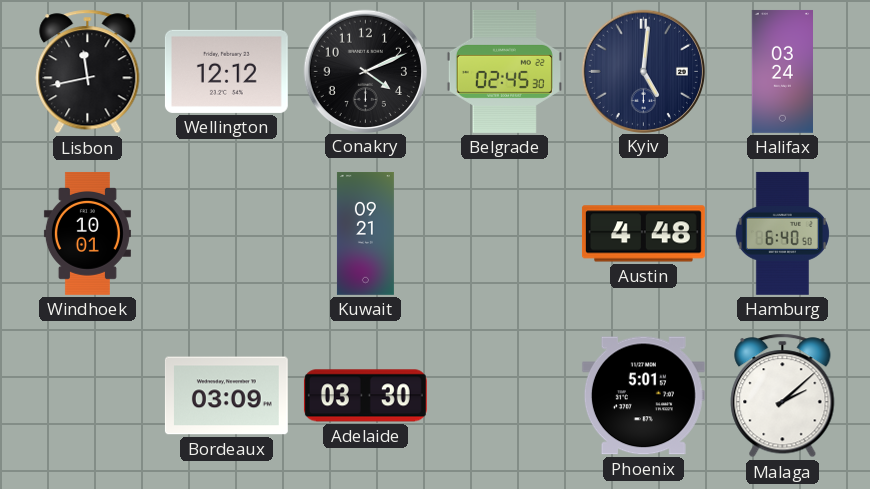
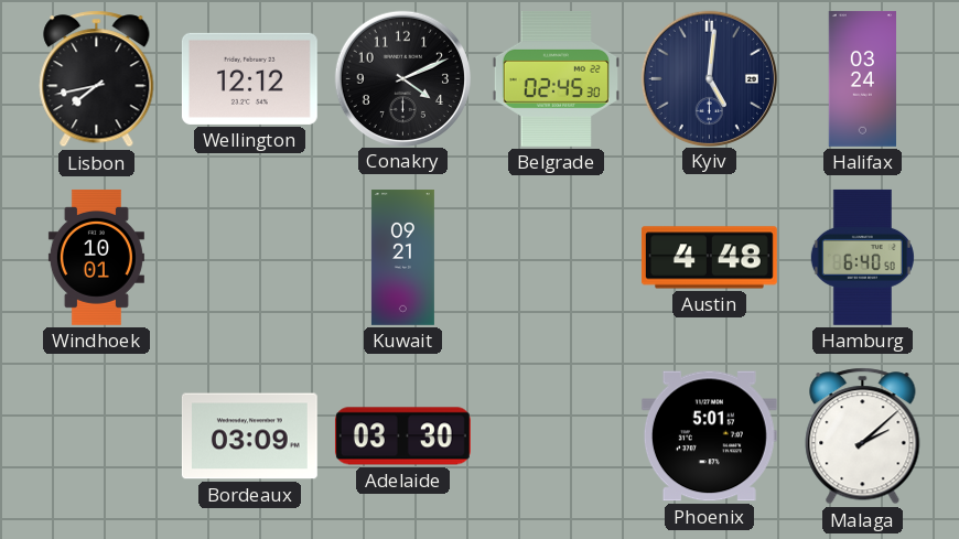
Lisbon: 11:43 -> 7:43
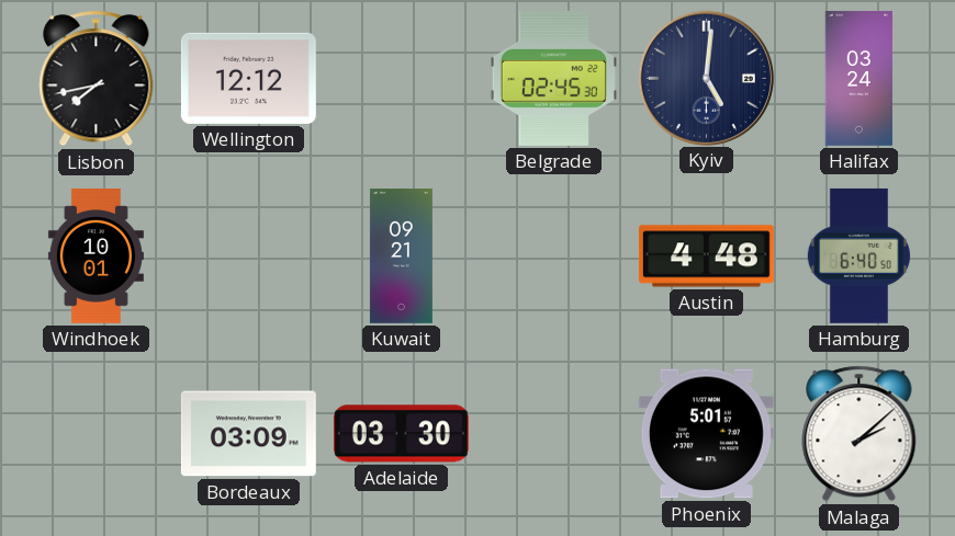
Conakry: 4:11 -> none
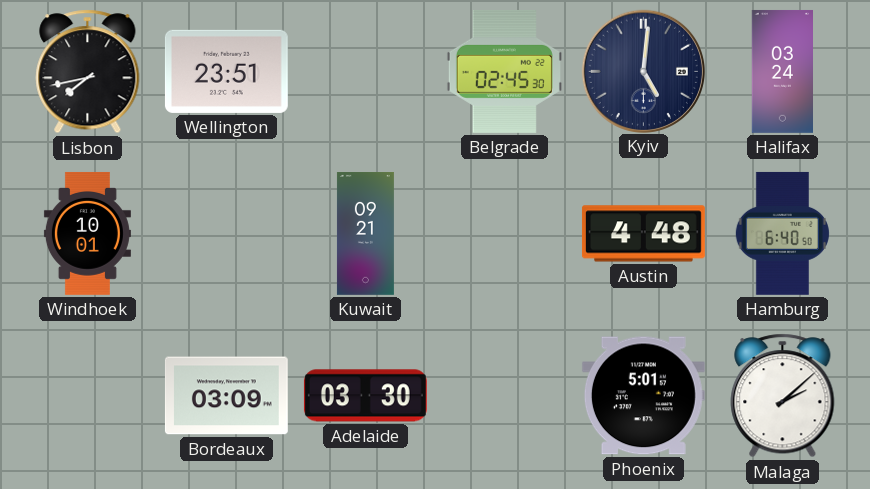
Wellington: 12:12 -> 23:51
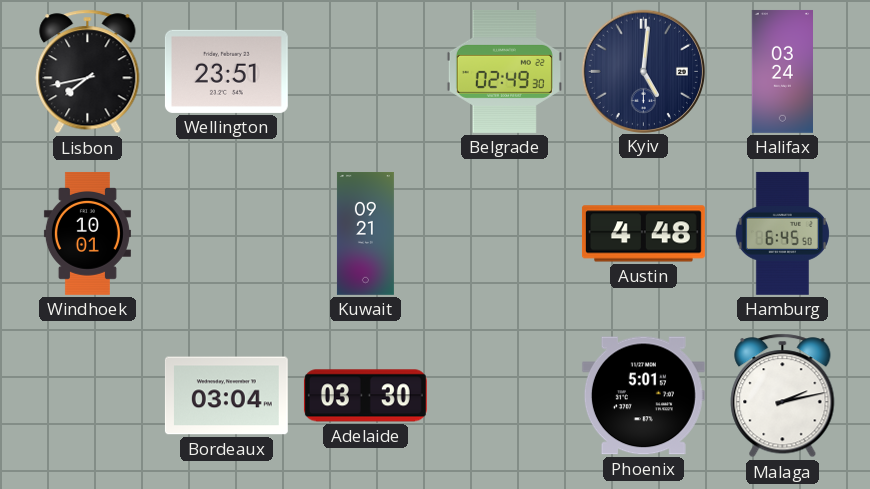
Belgrade: 02:45 -> 02:49
Hamburg: 6:40 -> 6:45
Bordeaux: 03:09 -> 03:04
Malaga: 2:08 -> 2:13
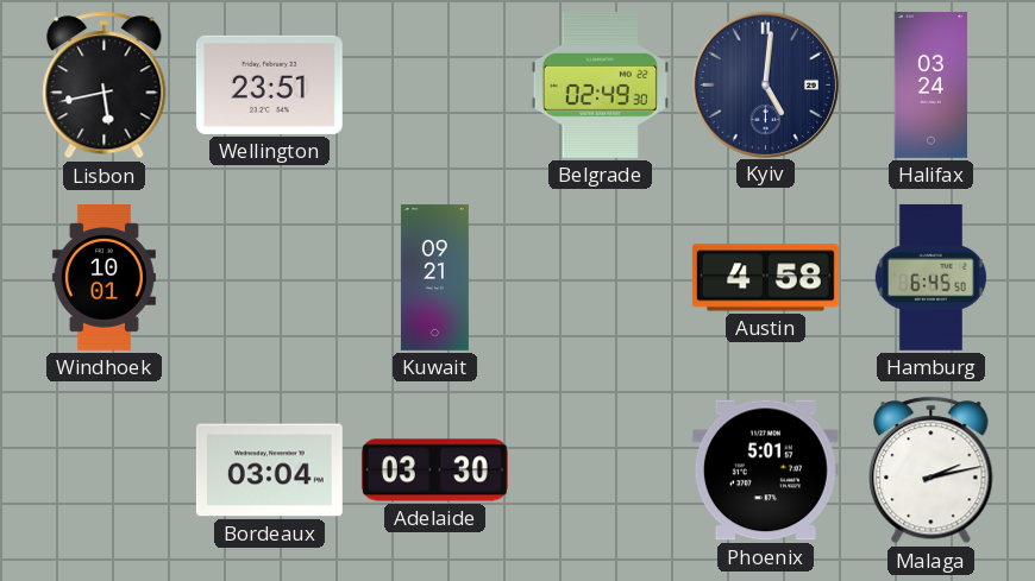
Lisbon: 7:43 -> 5:43
Austin: 4:48 -> 4:58
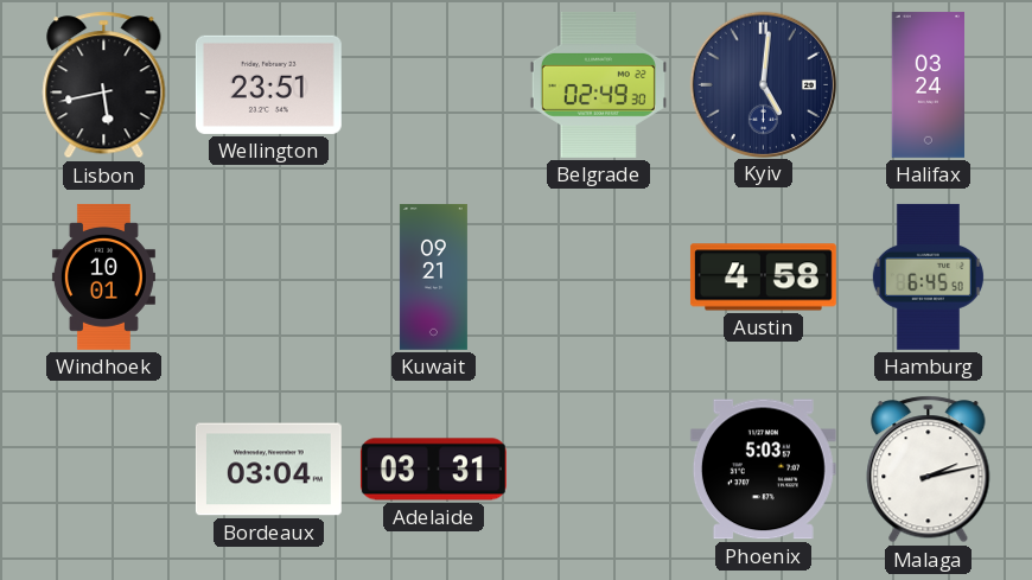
Adelaide: 03:30 -> 03:31
Phoenix: 5:01 -> 5:03
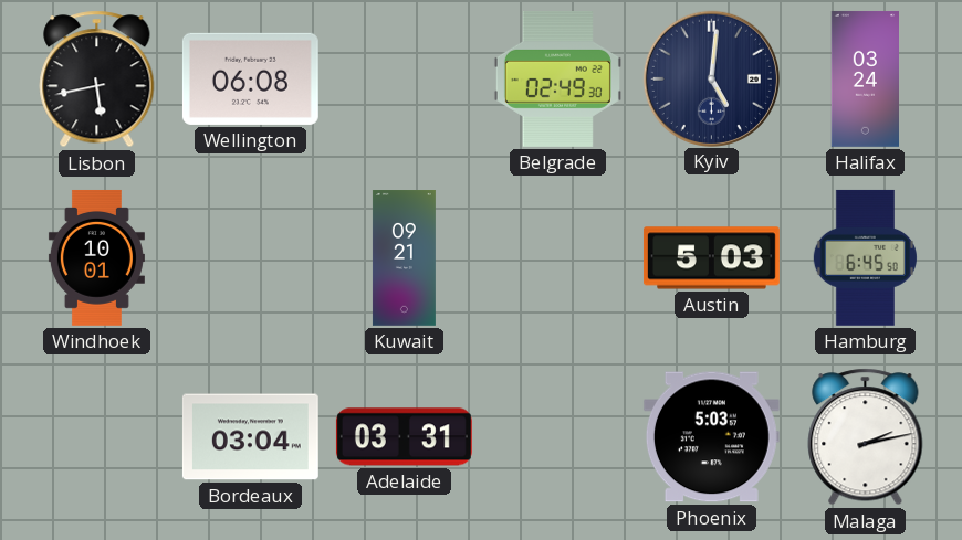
Wellington: 23:51 -> 06:08
Austin: 4:58 -> 5:03
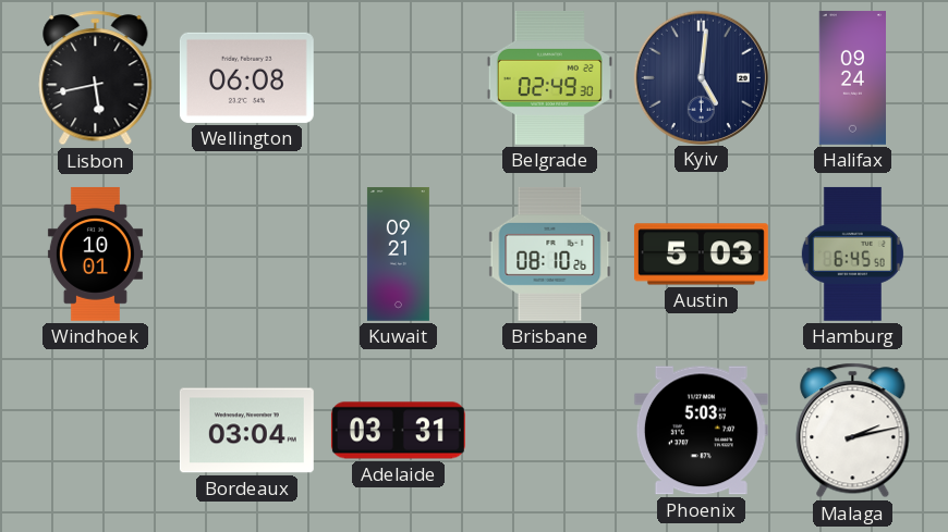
Halifax: 03:24 -> 09:24
Brisbane: none -> 08:10
